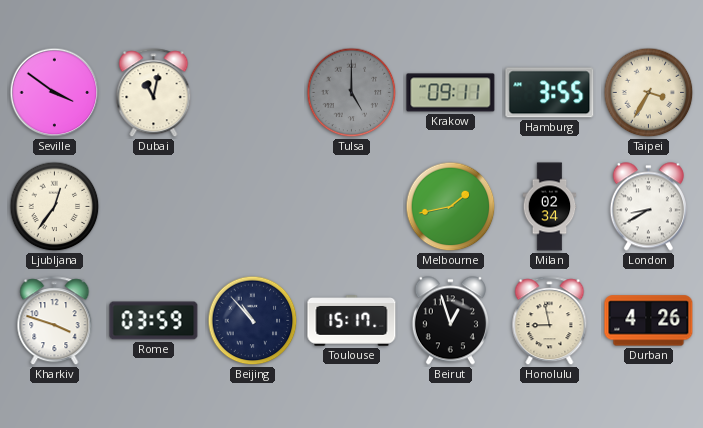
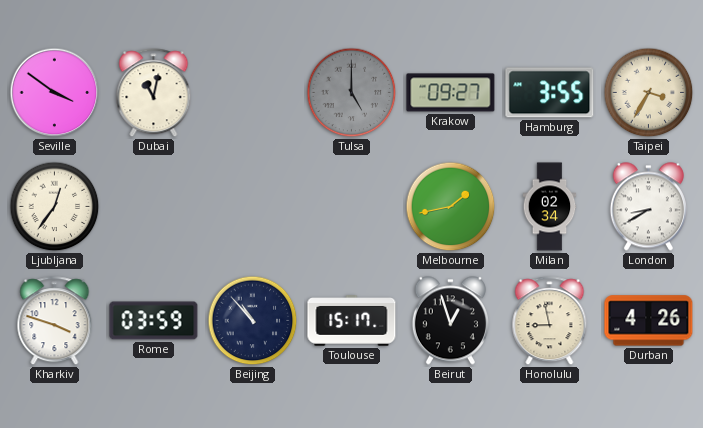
Krakow: 09:11 -> 09:27
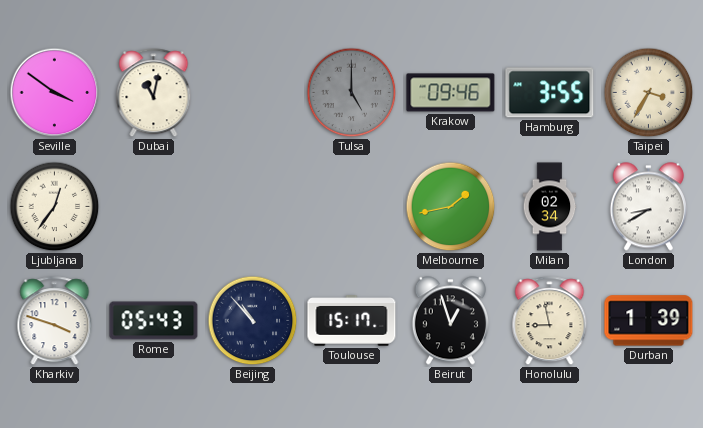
Krakow: 09:27 -> 09:46
Rome: 03:59 -> 05:43
Durban: 4:26 -> 1:39
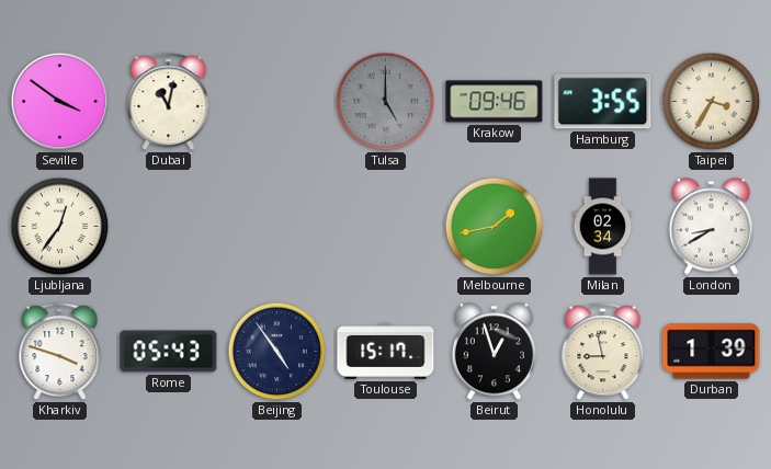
Beijing: 10:53 -> 4:54
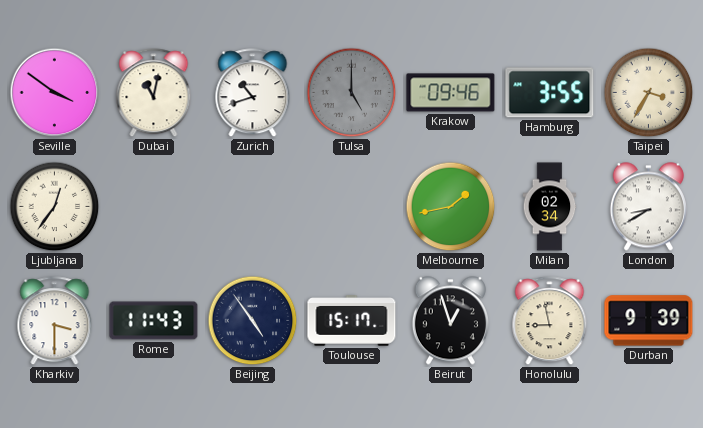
Zurich: none -> 10:42
Kharkiv: 3:48 -> 3:30
Rome: 05:43 -> 11:43
Durban: 1:39 -> 9:39
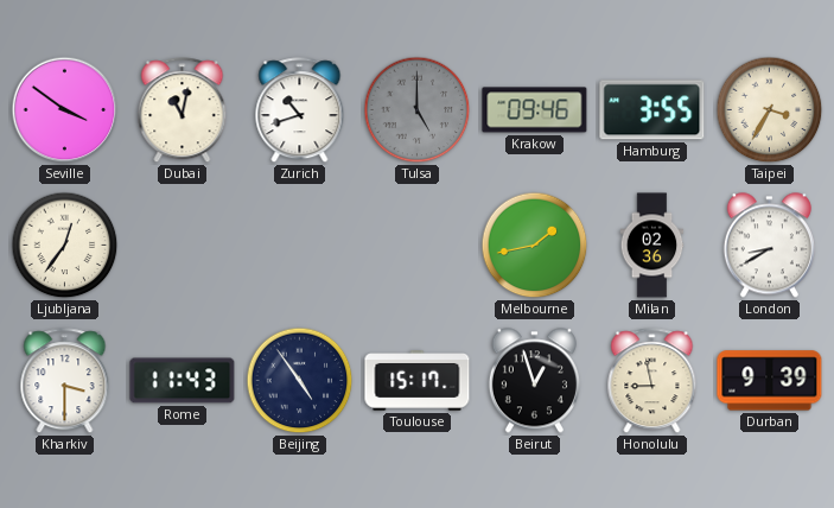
Milan: 02:34 -> 02:36
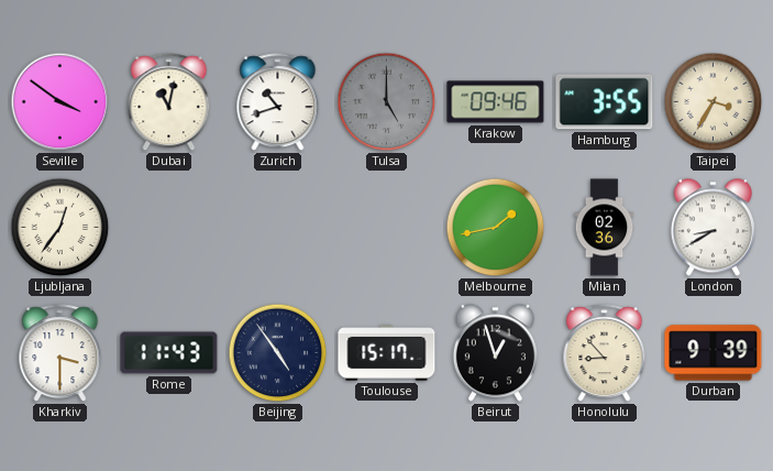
Honolulu: 8:58 -> 8:53
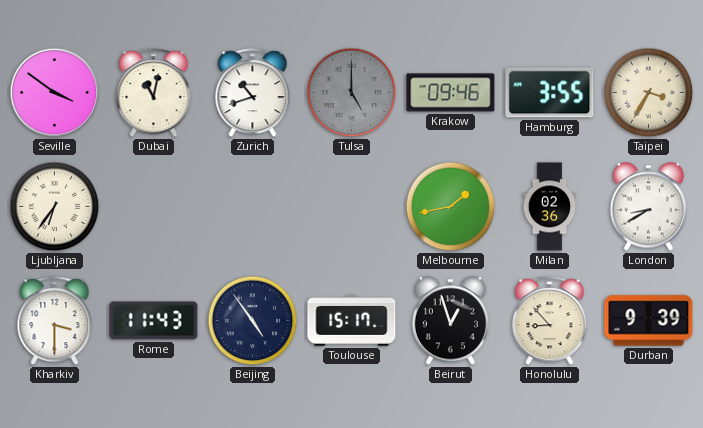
Ljubljana: 12:36 -> 6:36
